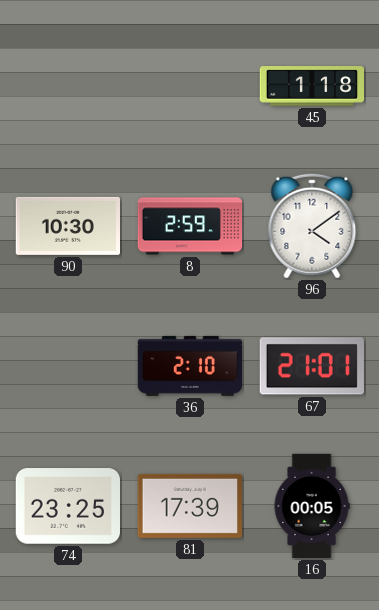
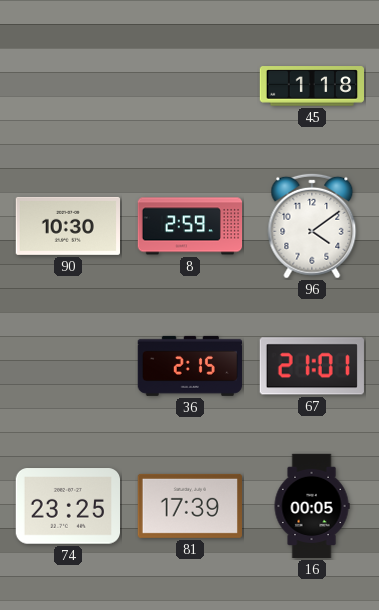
36: 2:10 -> 2:15
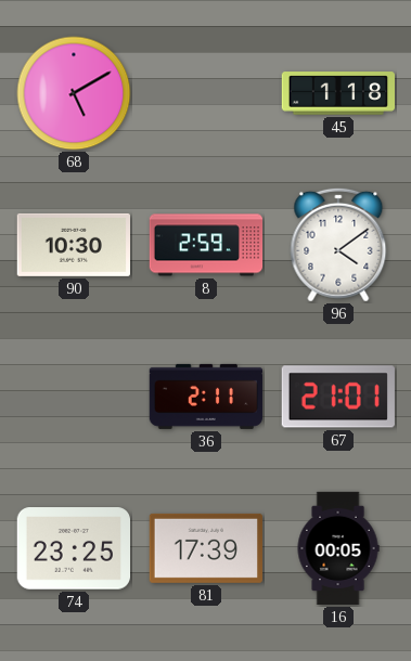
68: none -> 5:10
36: 2:15 -> 2:11
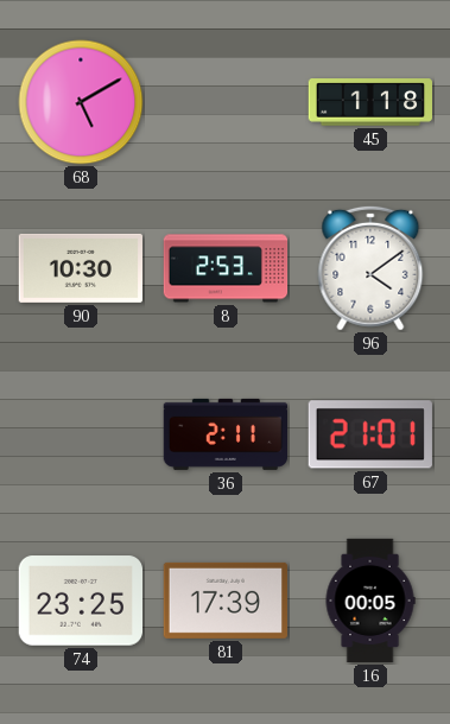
8: 2:59 -> 2:53
